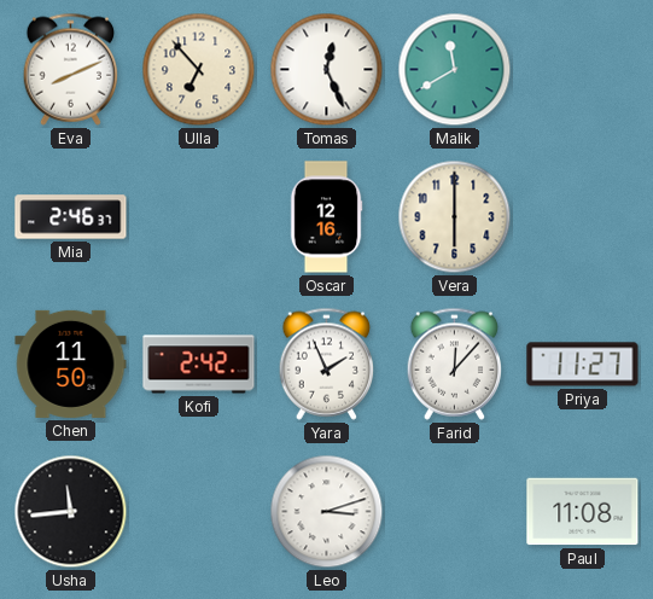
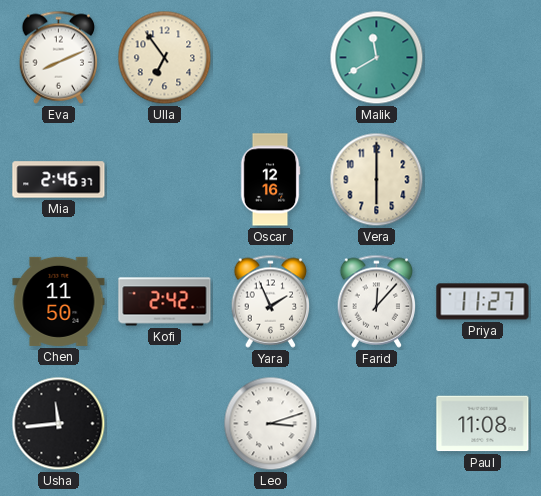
Ulla: 6:53 -> 6:54
Tomas: 12:26 -> none
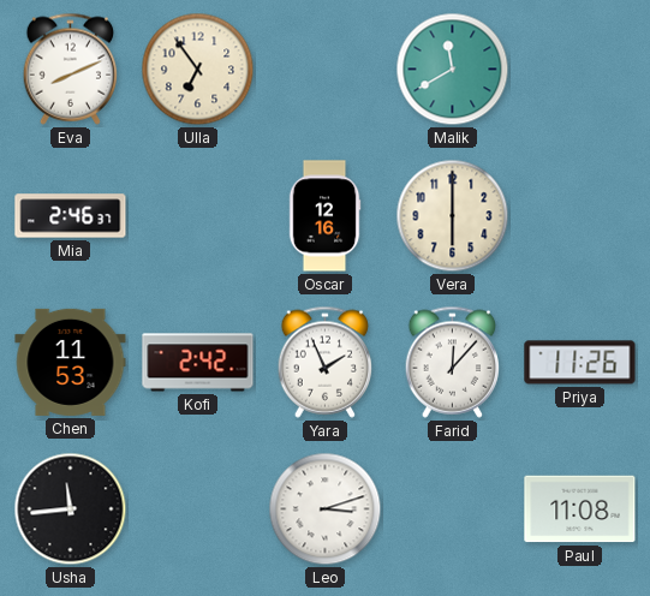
Chen: 11:50 -> 11:53
Priya: 11:27 -> 11:26
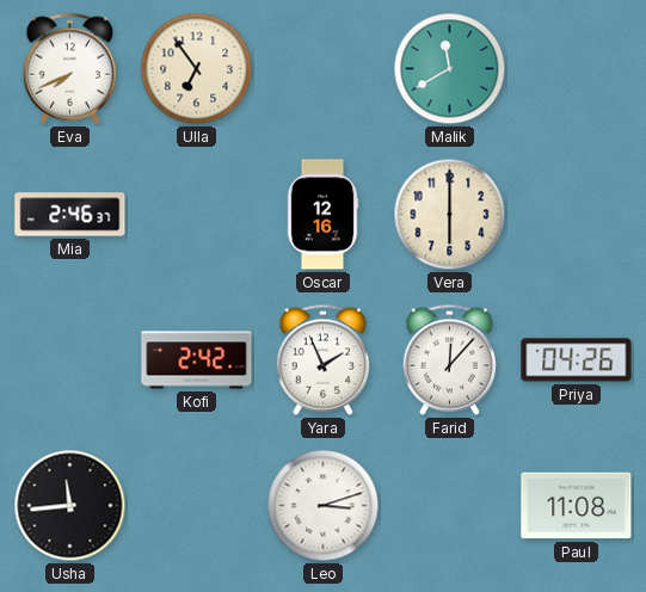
Eva: 8:11 -> 7:41
Chen: 11:53 -> none
Priya: 11:26 -> 04:26
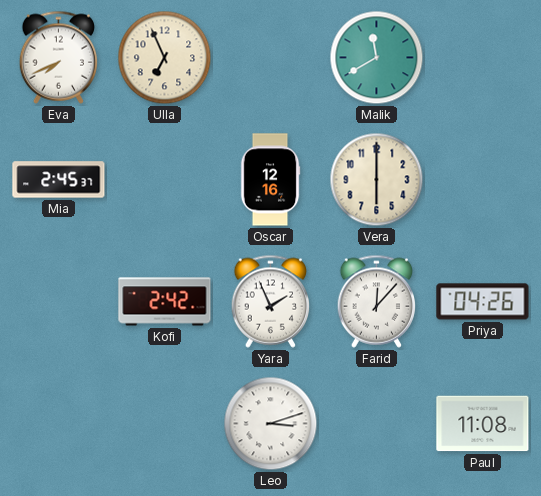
Ulla: 6:54 -> 6:56
Mia: 2:46 -> 2:45
Usha: 11:44 -> none
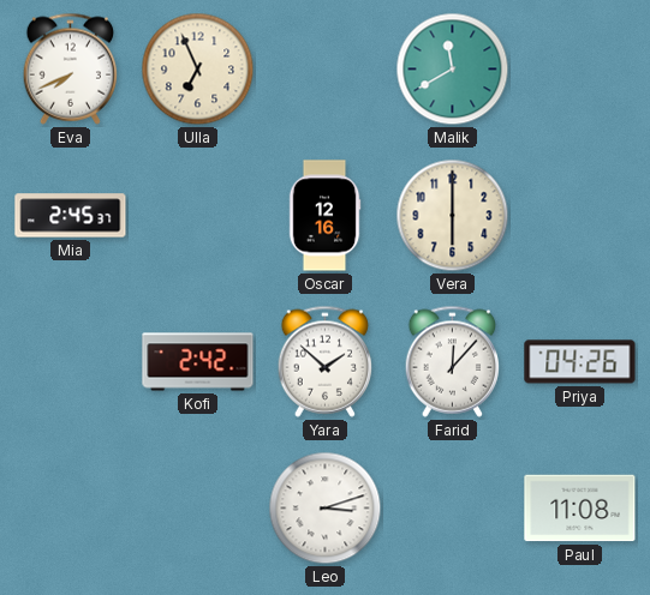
Yara: 1:56 -> 1:52
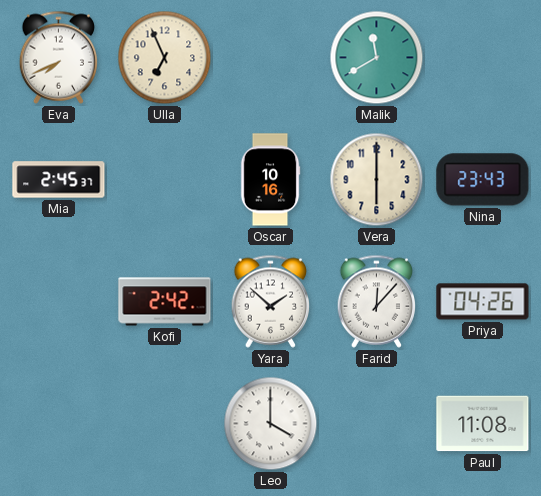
Oscar: 12:16 -> 10:16
Nina: none -> 23:43
Leo: 3:12 -> 4:00
